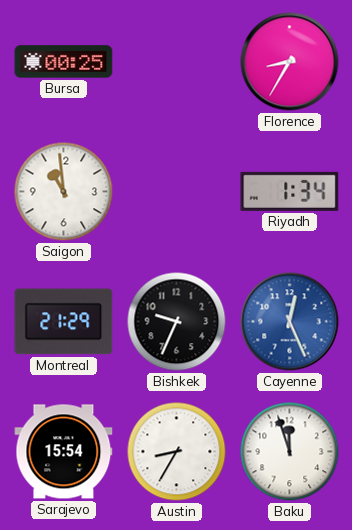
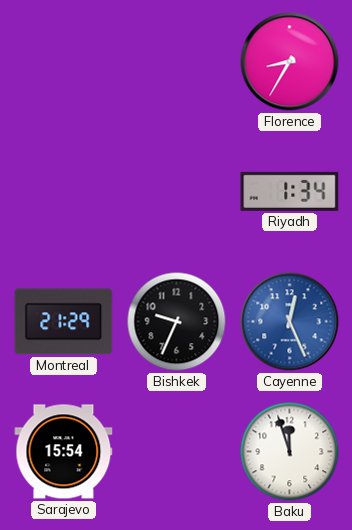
Bursa: 00:25 -> none
Saigon: 10:59 -> none
Austin: 8:35 -> none
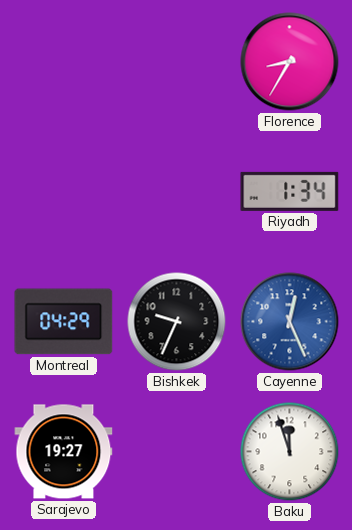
Montreal: 21:29 -> 04:29
Sarajevo: 15:54 -> 19:27
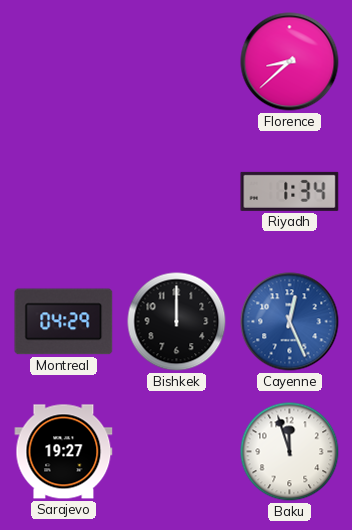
Florence: 8:35 -> 8:38
Bishkek: 9:34 -> 12:00
